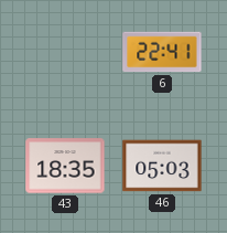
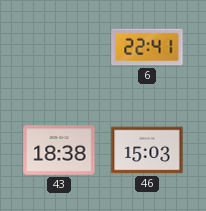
43: 18:35 -> 18:38
46: 05:03 -> 15:03
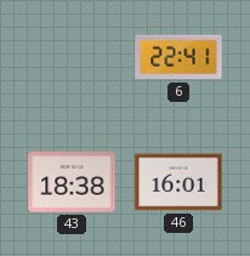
46: 15:03 -> 16:01
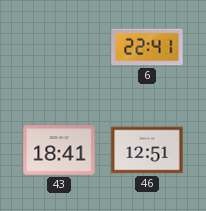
43: 18:38 -> 18:41
46: 16:01 -> 12:51
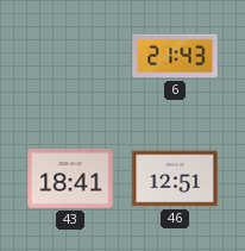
6: 22:41 -> 21:43
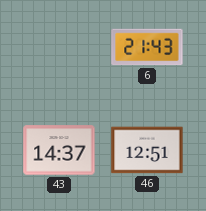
43: 18:41 -> 14:37
